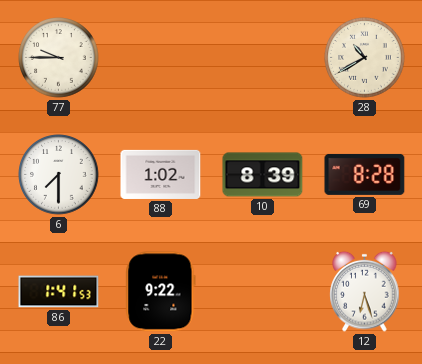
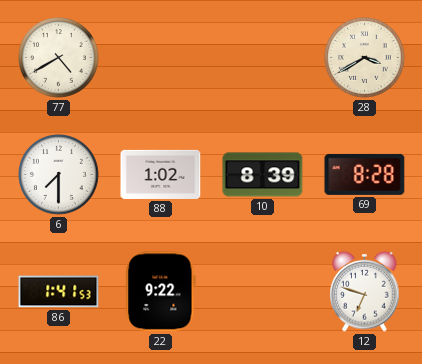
77: 9:45 -> 4:40
28: 10:40 -> 3:40
12: 6:27 -> 6:48
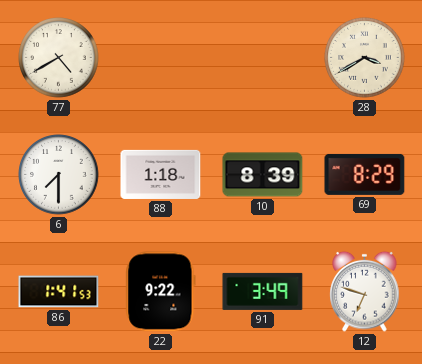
88: 1:02 -> 1:18
69: 8:28 -> 8:29
91: none -> 3:49
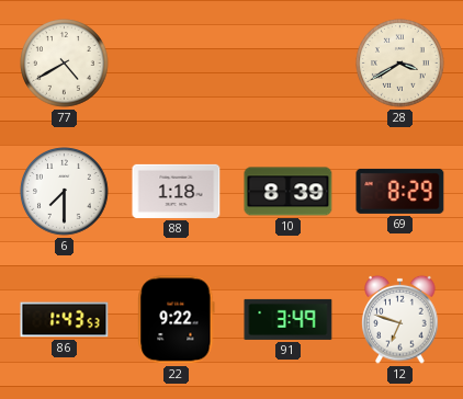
86: 1:41 -> 1:43
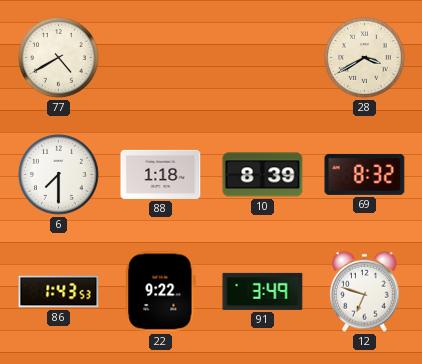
69: 8:29 -> 8:32
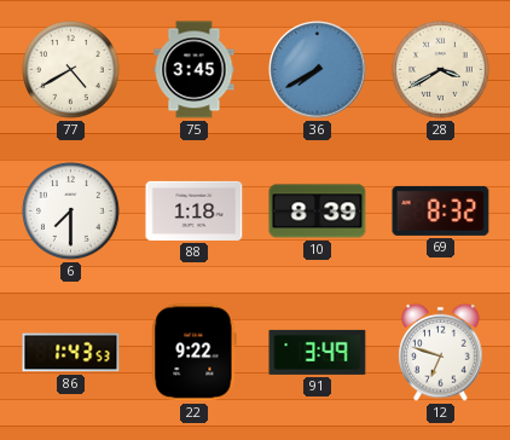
75: none -> 3:45
36: none -> 7:40
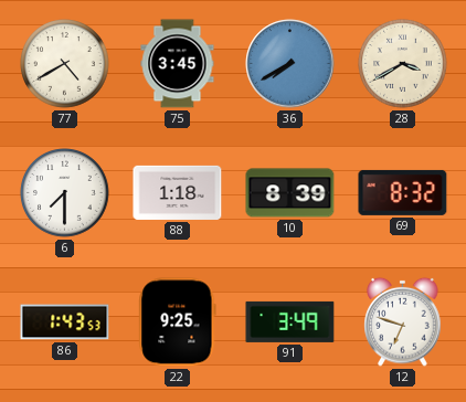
22: 9:22 -> 9:25
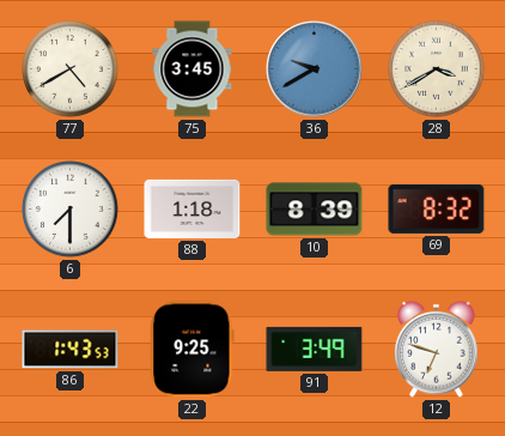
36: 7:40 -> 9:40
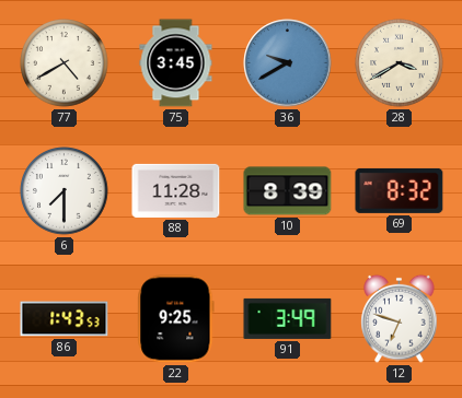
88: 1:18 -> 11:28
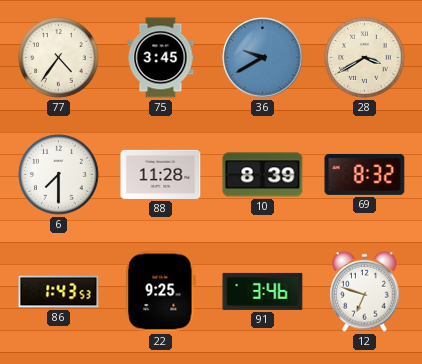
77: 4:40 -> 4:36
91: 3:49 -> 3:46
